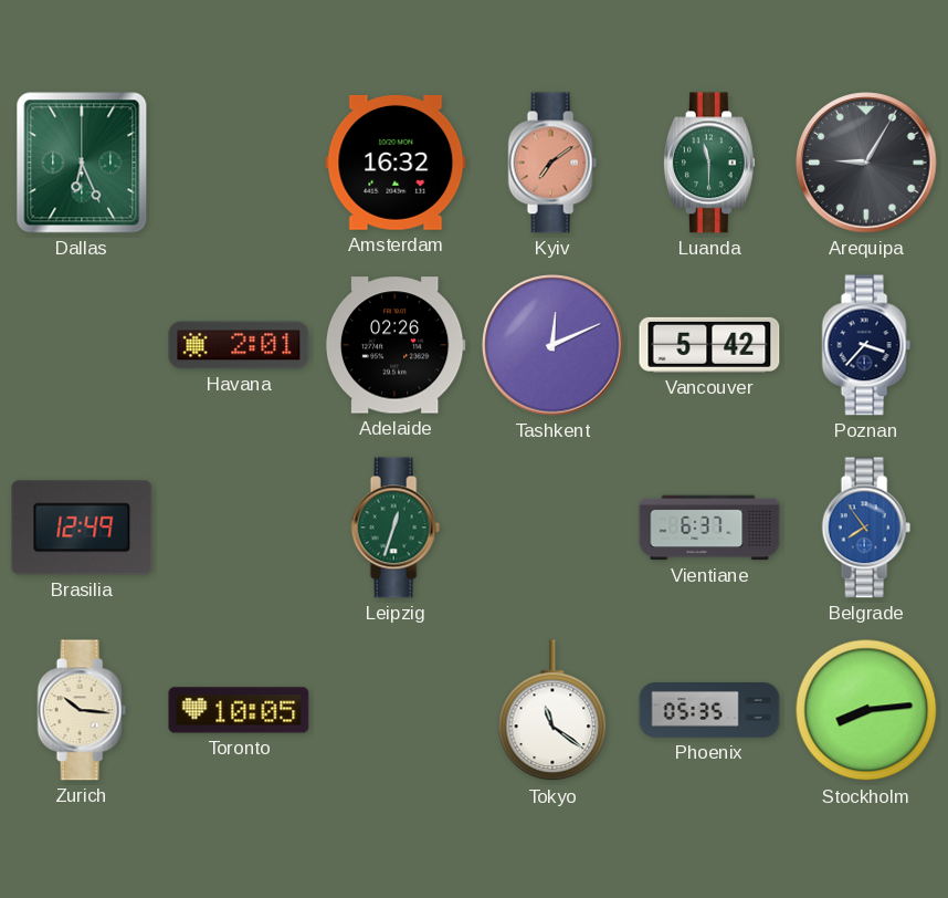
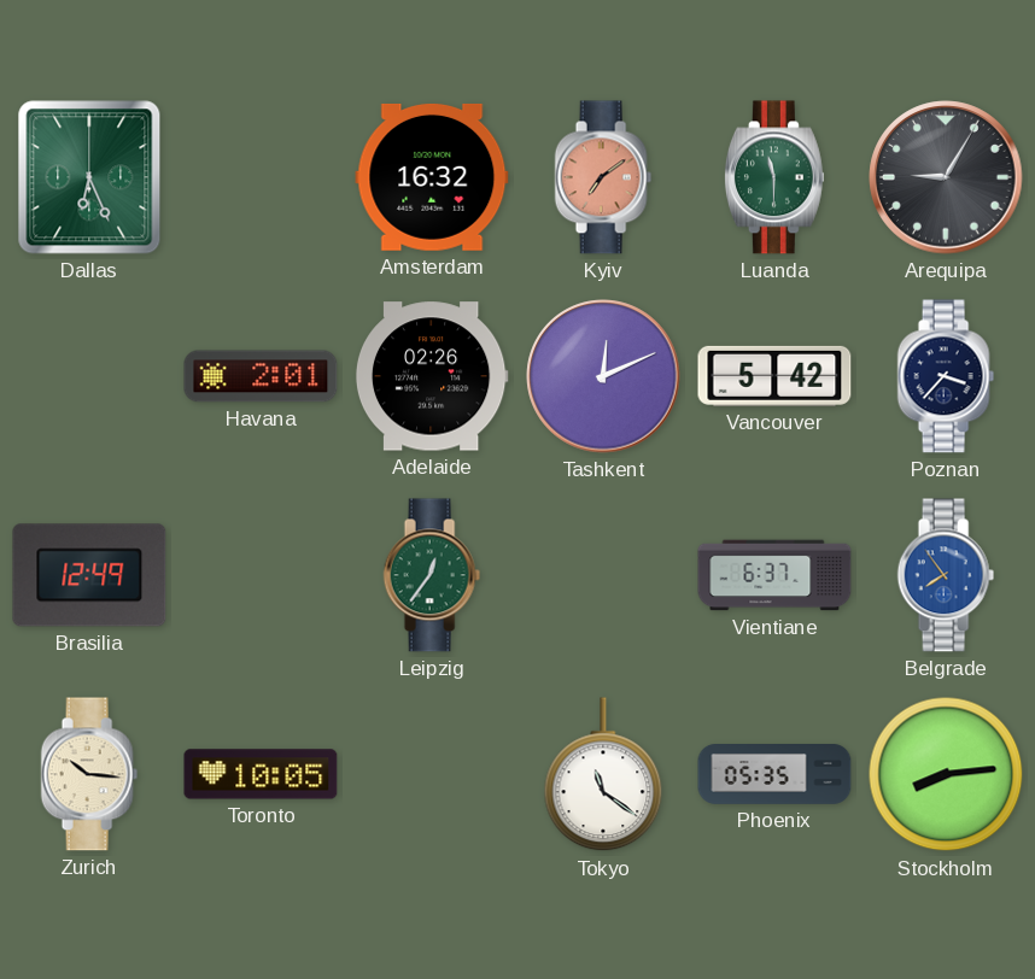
Leipzig: 12:33 -> 12:36
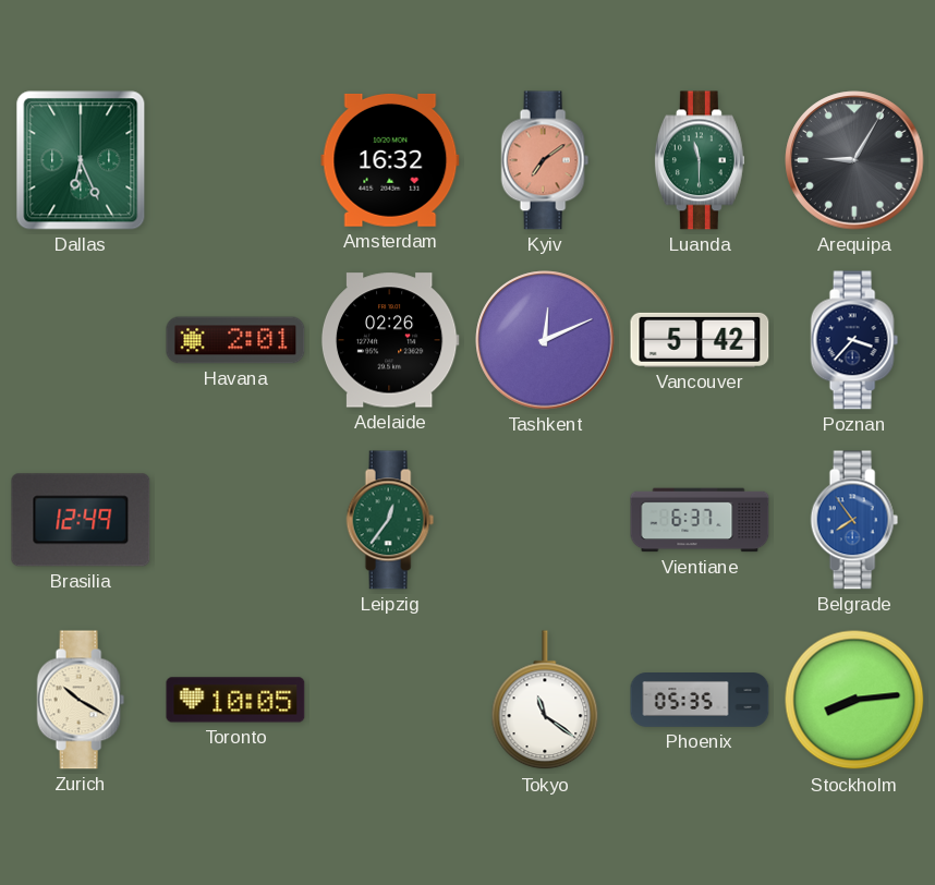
Zurich: 10:16 -> 10:20
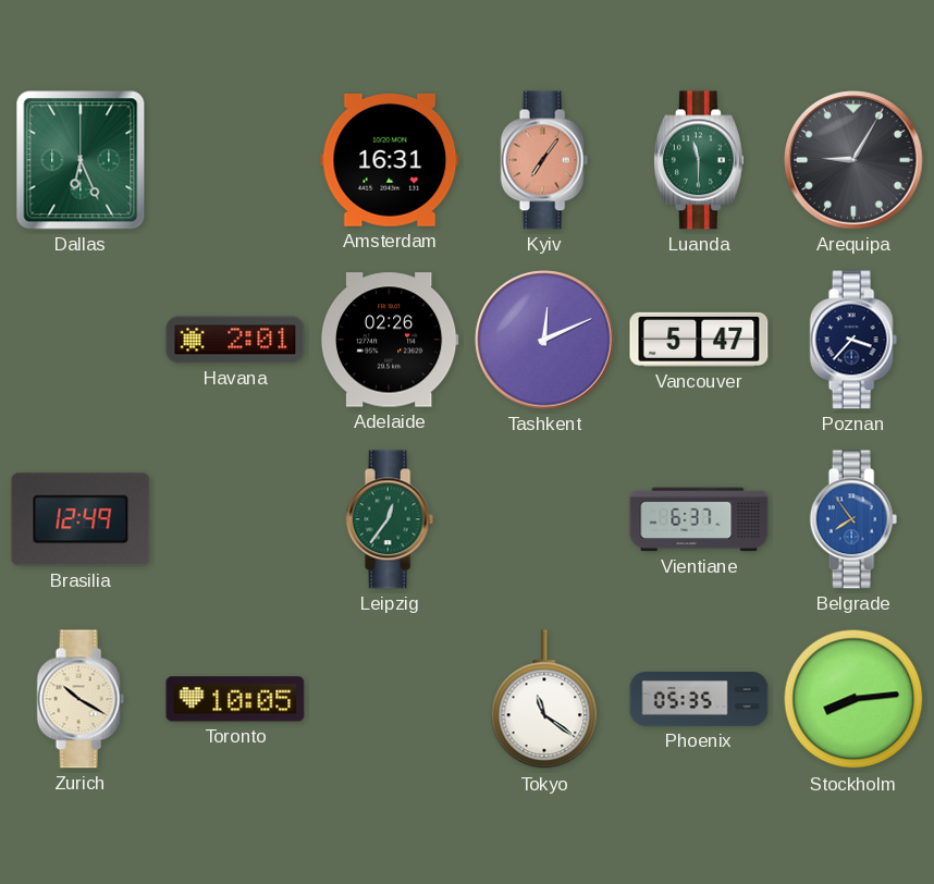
Amsterdam: 16:32 -> 16:31
Kyiv: 7:09 -> 7:06
Vancouver: 5:42 -> 5:47
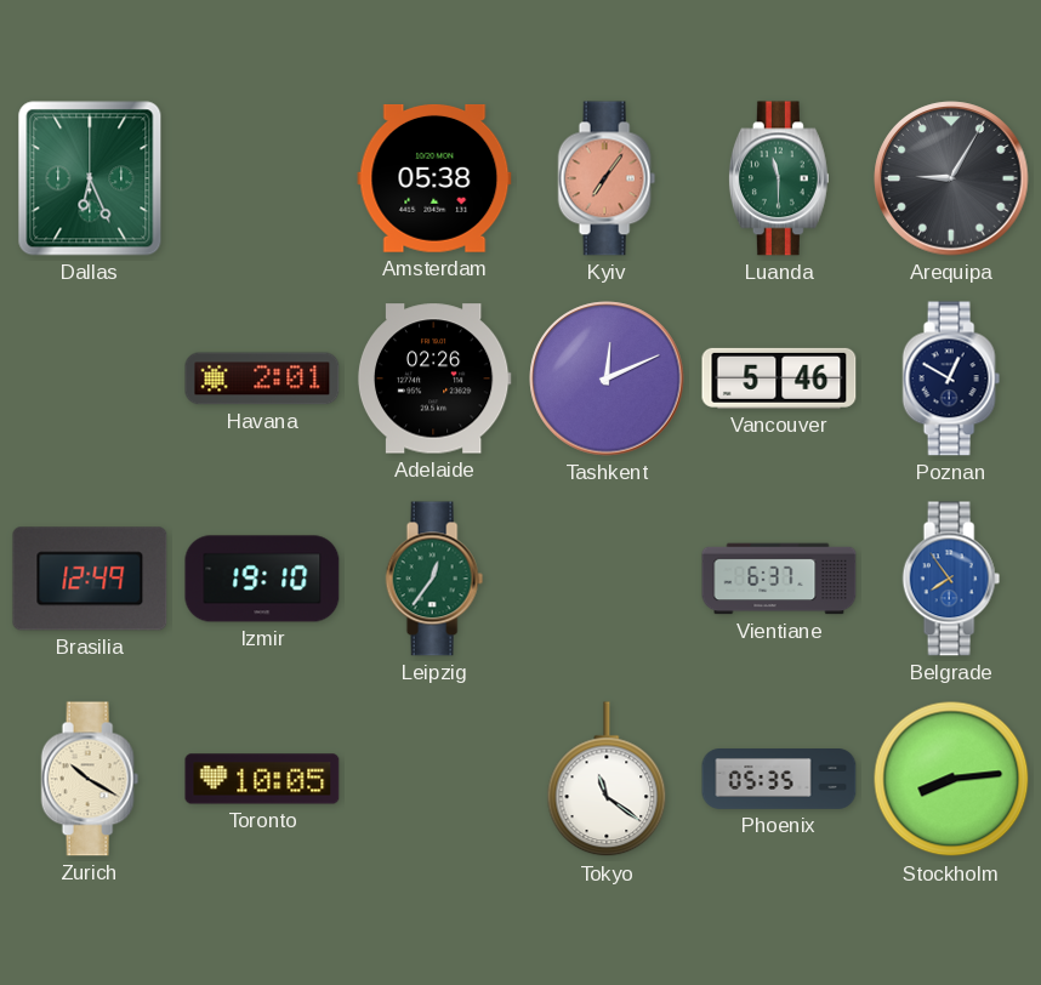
Amsterdam: 16:31 -> 05:38
Vancouver: 5:47 -> 5:46
Poznan: 3:37 -> 12:50
Izmir: none -> 19:10
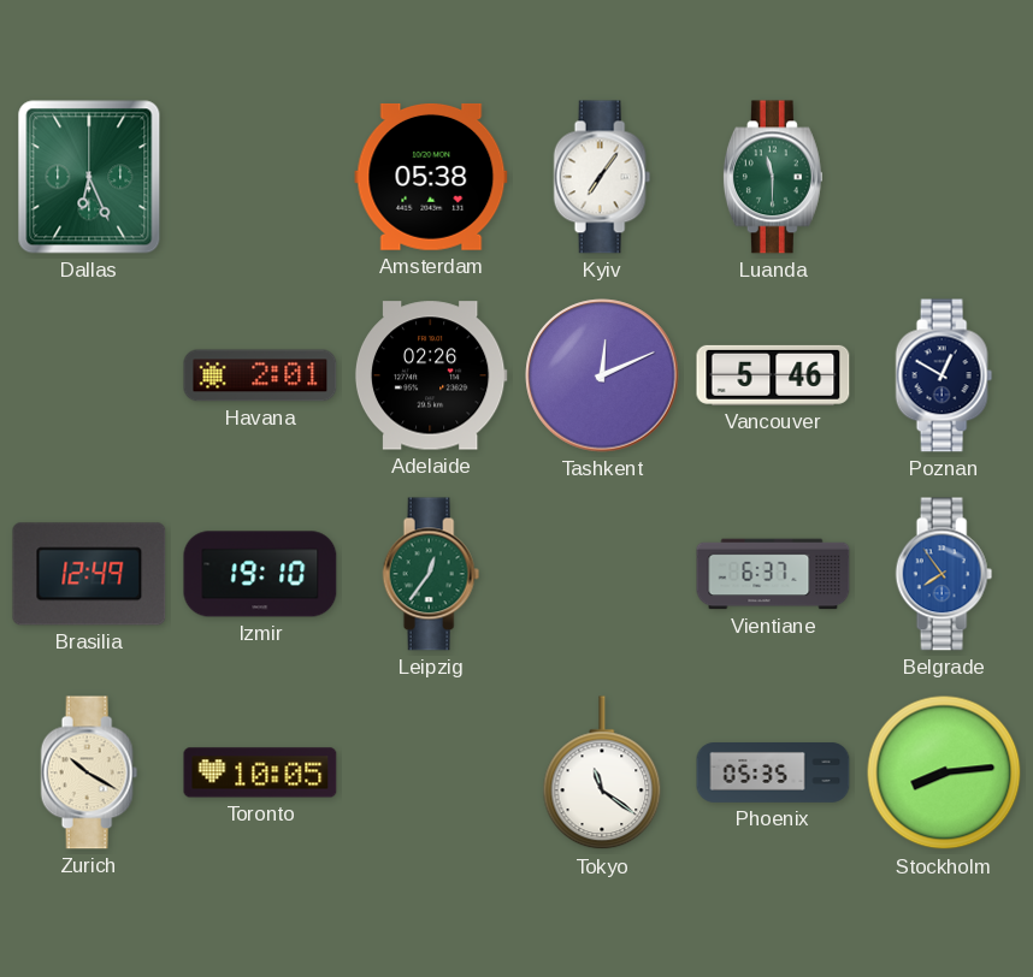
Kyiv dial: salmon -> white
Arequipa: 9:05 -> none
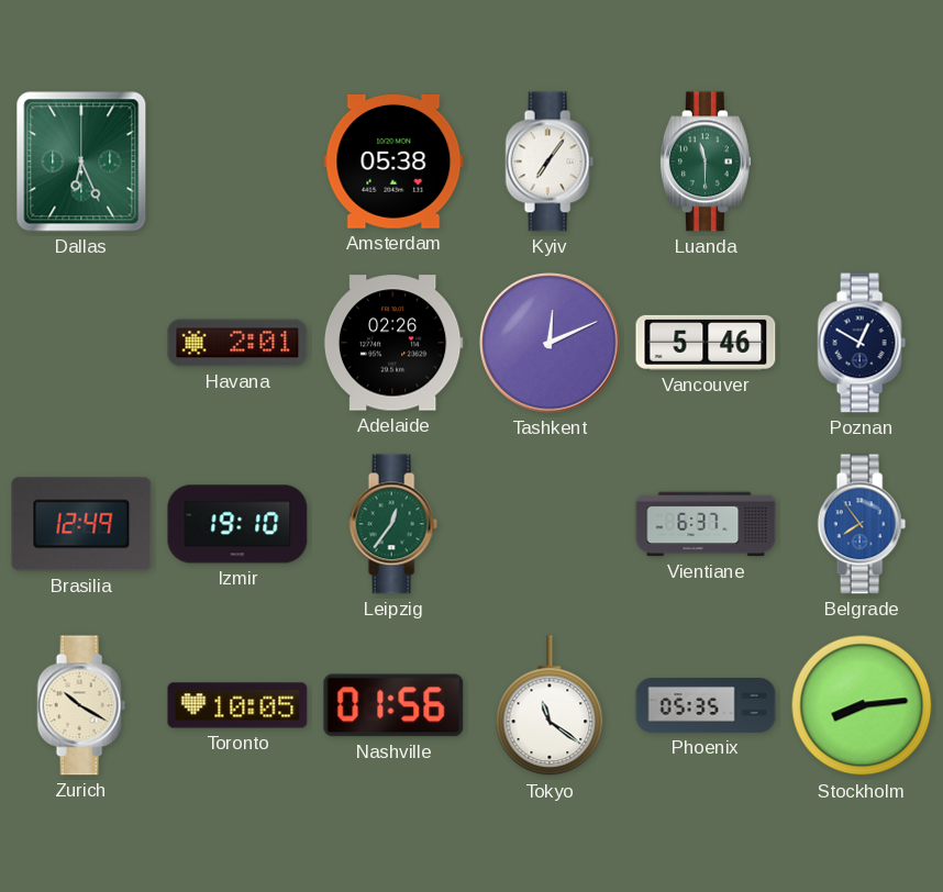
Nashville: none -> 01:56
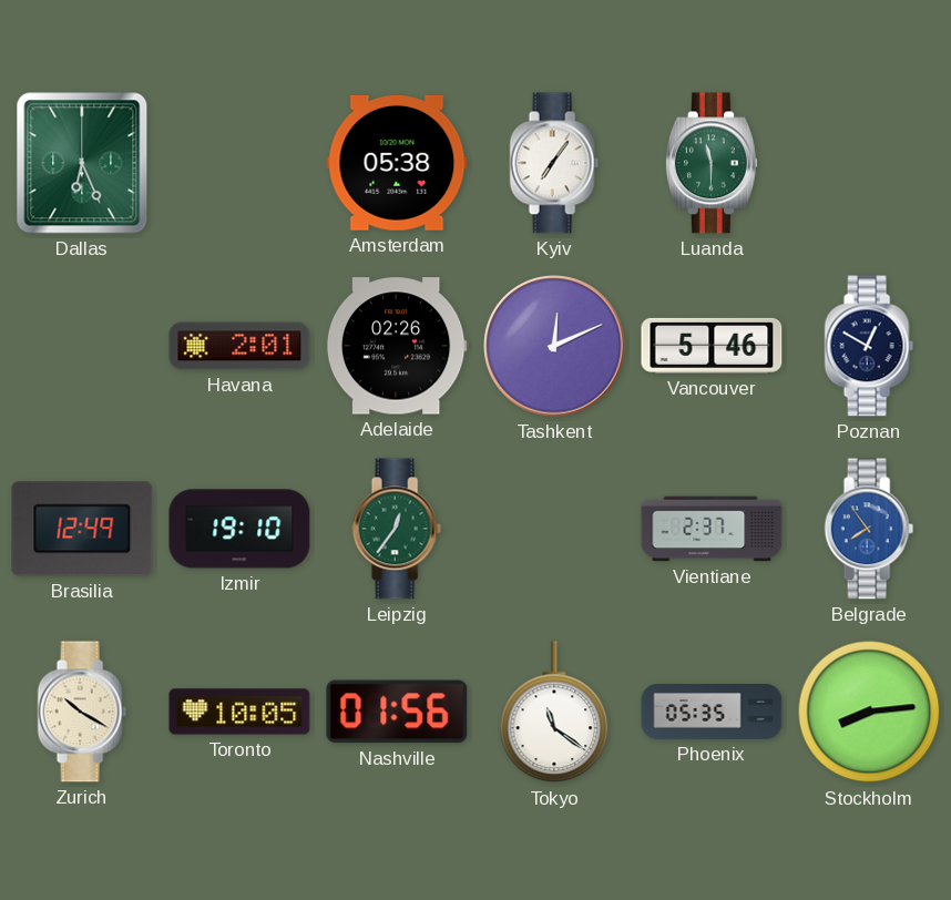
Vientiane: 6:37 -> 2:37
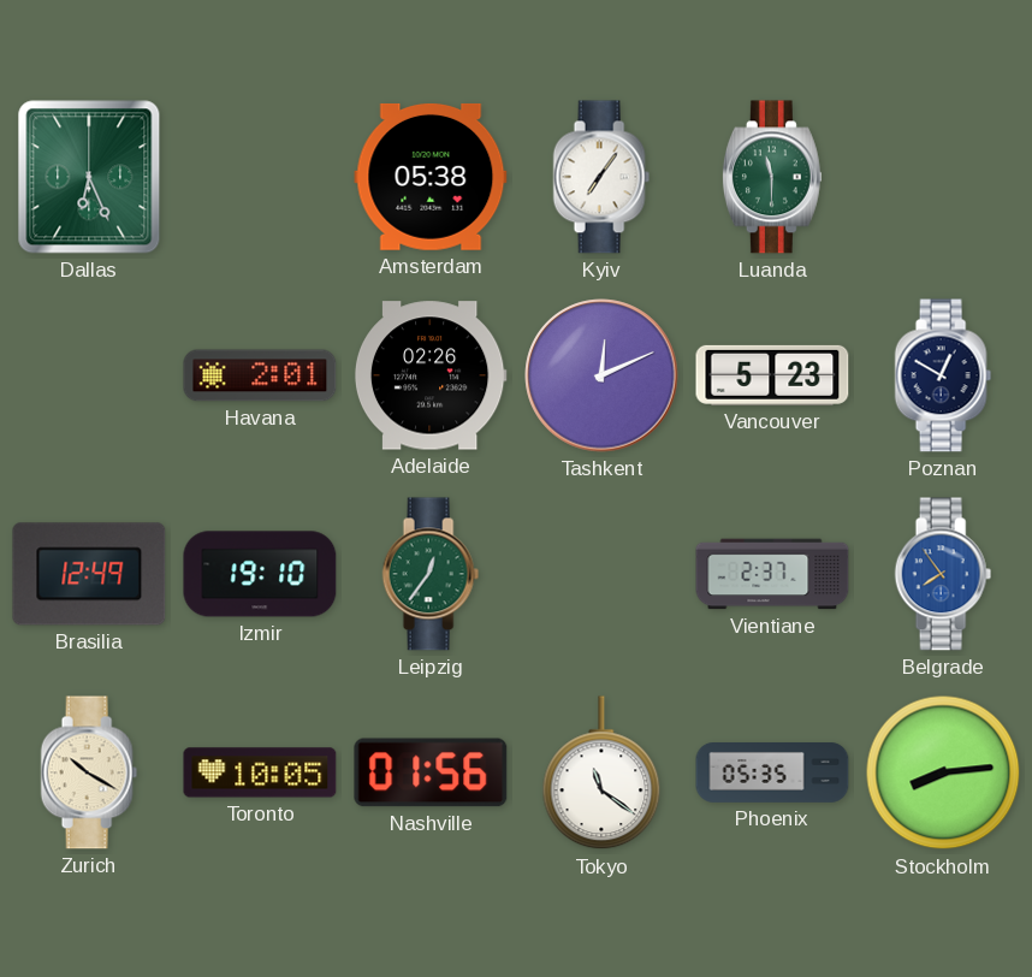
Vancouver: 5:46 -> 5:23
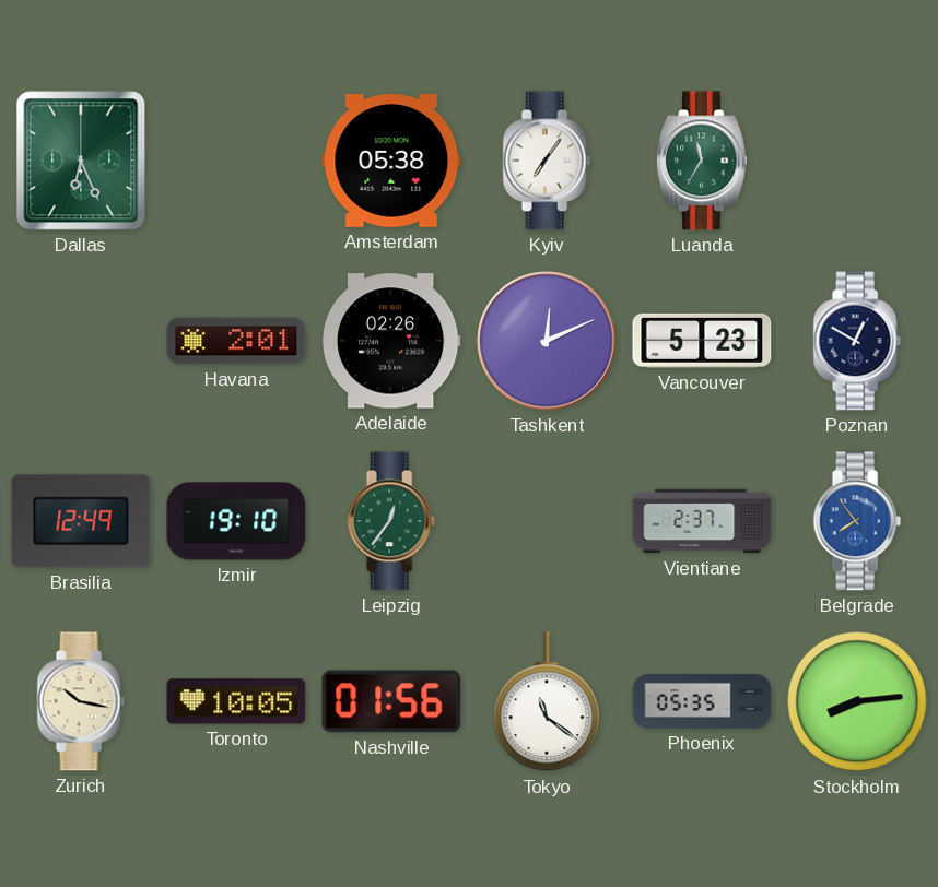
Luanda: 11:30 -> 11:35
Zurich: 10:20 -> 10:17
